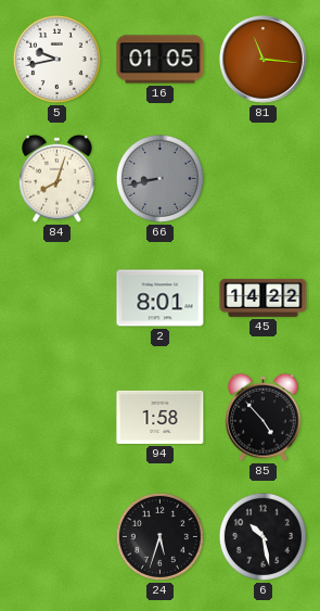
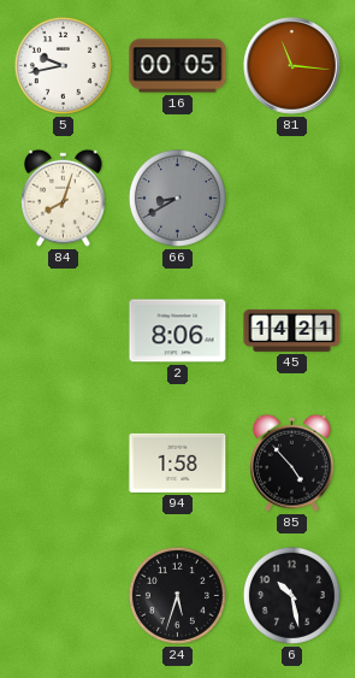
16: 01:05 -> 00:05
66: 8:43 -> 8:40
2: 8:01 -> 8:06
45: 14:22 -> 14:21
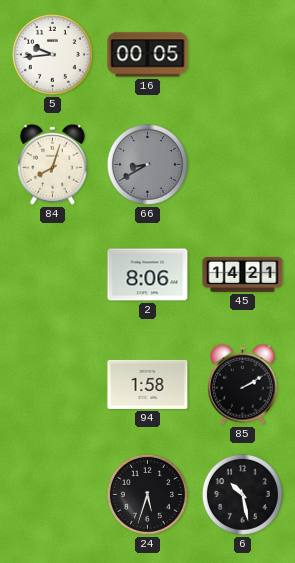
5: 9:43 -> 9:44
81: 11:16 -> none
85: 4:53 -> 2:10
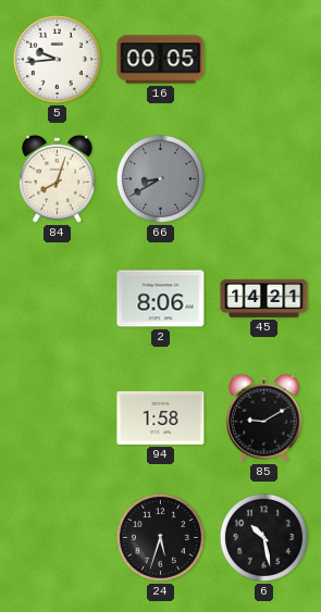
85: 2:10 -> 9:10
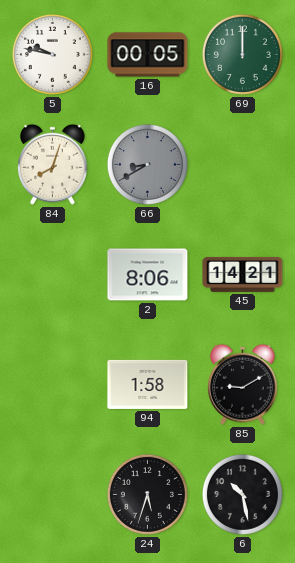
5: 9:44 -> 9:47
69: none -> 12:00
